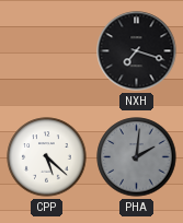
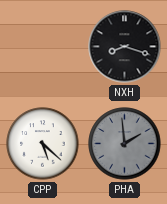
NXH: 7:18 -> 8:18
PHA: 2:01 -> 1:59
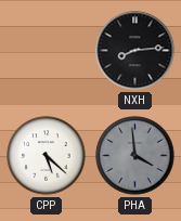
NXH: 8:18 -> 8:14
PHA: 1:59 -> 3:59
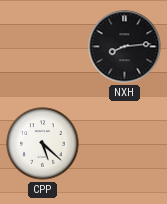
PHA: 3:59 -> none
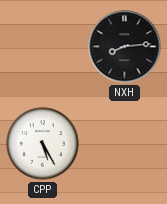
CPP: 5:22 -> 5:25
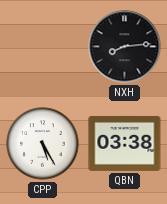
QBN: none -> 03:38
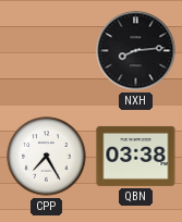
CPP: 5:25 -> 7:25
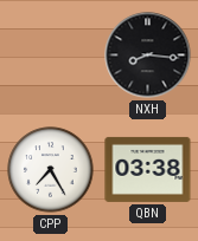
NXH: 8:14 -> 8:16
